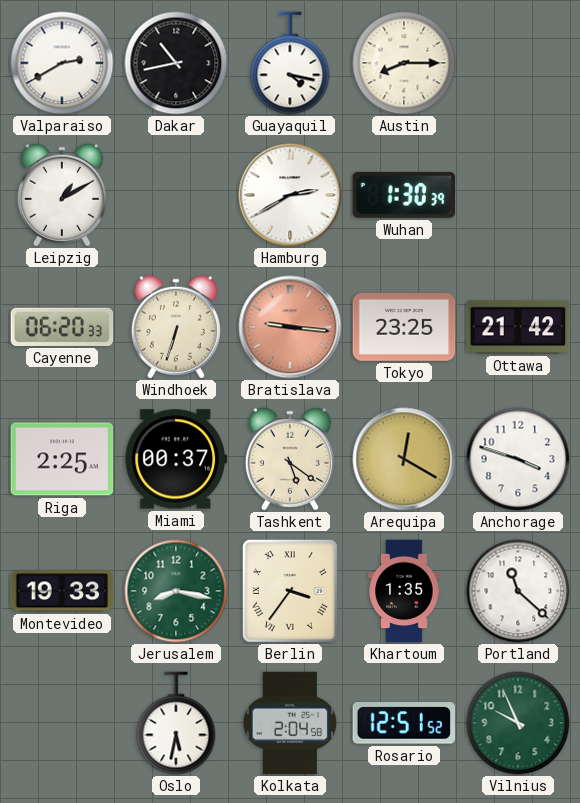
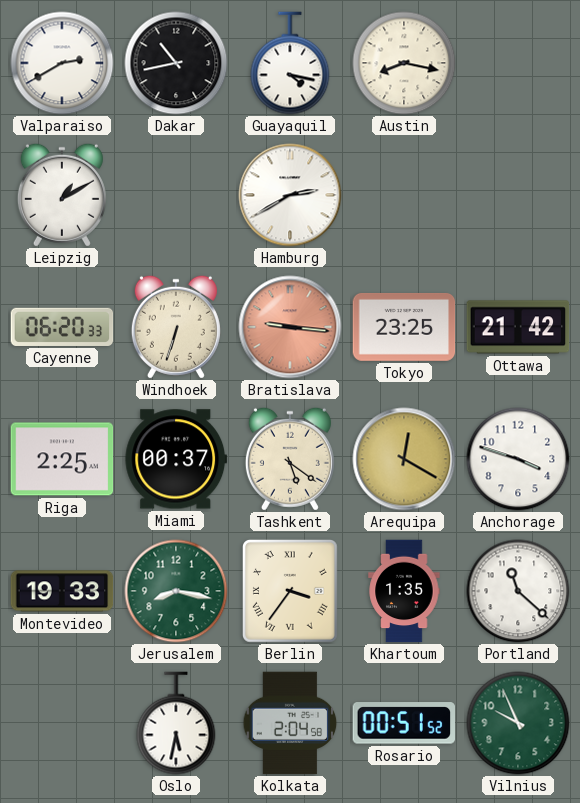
Austin: 8:15 -> 8:17
Wuhan: 1:30 -> none
Rosario: 12:51 -> 00:51
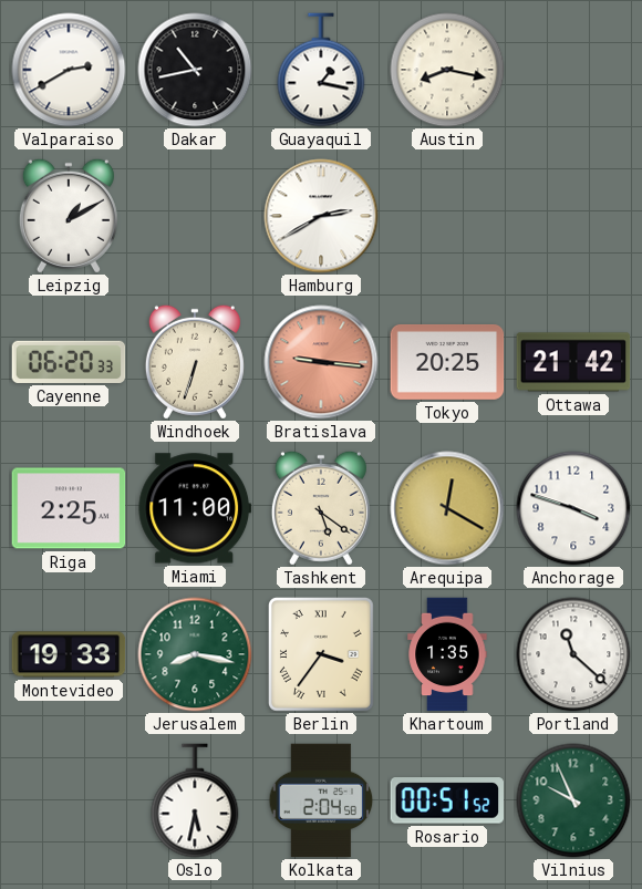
Guayaquil: 4:17 -> 1:17
Tokyo: 23:25 -> 20:25
Miami: 00:37 -> 11:00
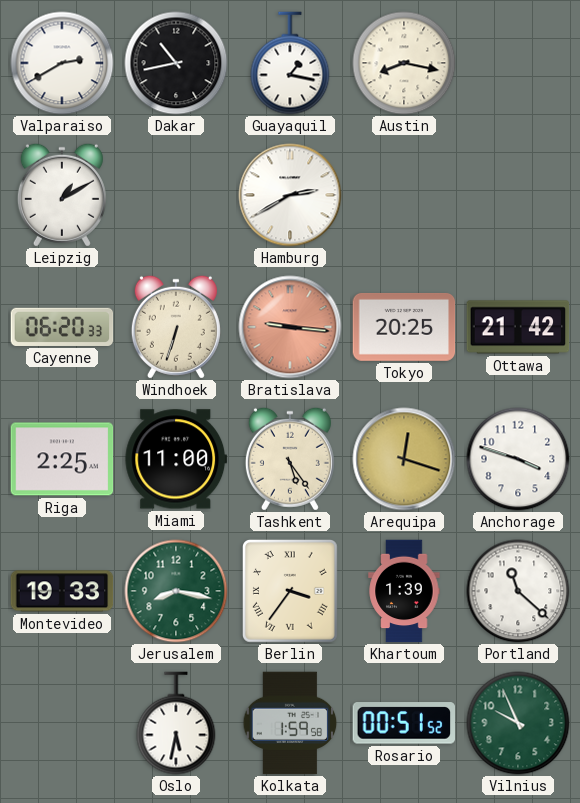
Tashkent: 5:21 -> 5:24
Arequipa: 12:20 -> 12:18
Khartoum: 1:35 -> 1:39
Kolkata: 2:04 -> 1:59
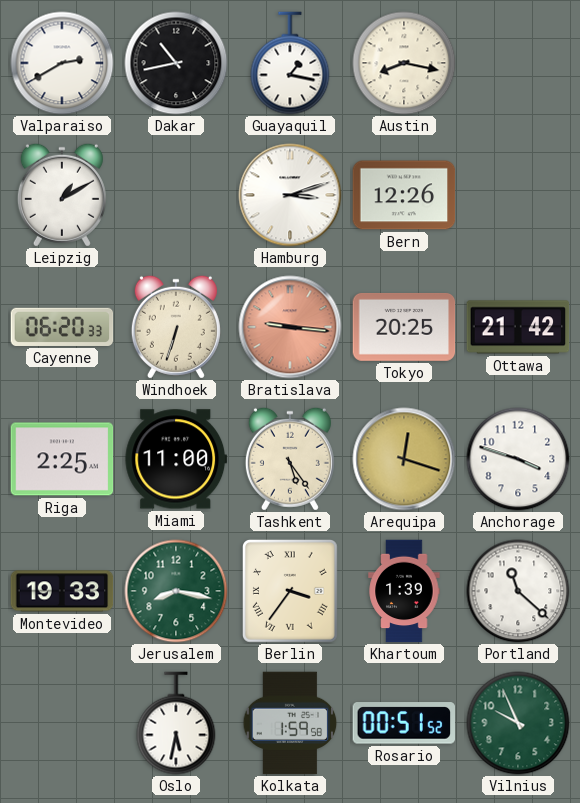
Hamburg: 2:40 -> 3:12
Bern: none -> 12:26
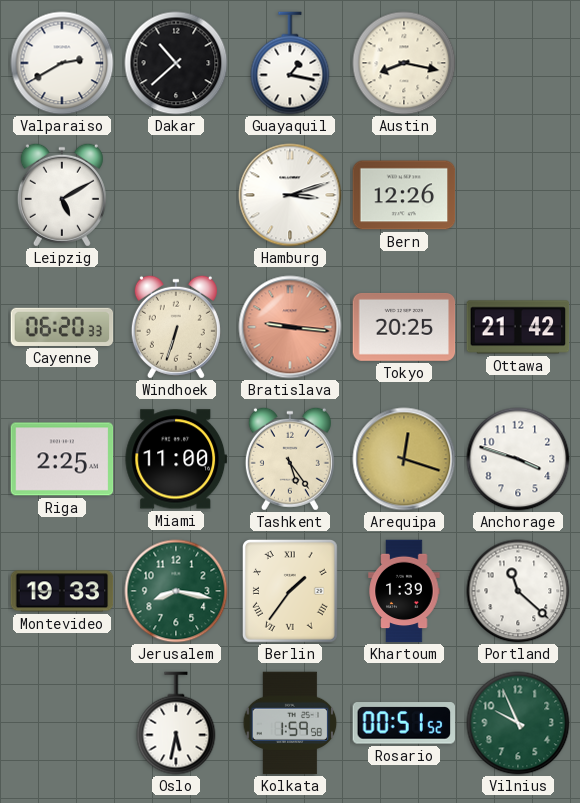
Dakar: 10:43 -> 10:38
Leipzig: 1:10 -> 5:10
Berlin: 3:36 -> 1:36
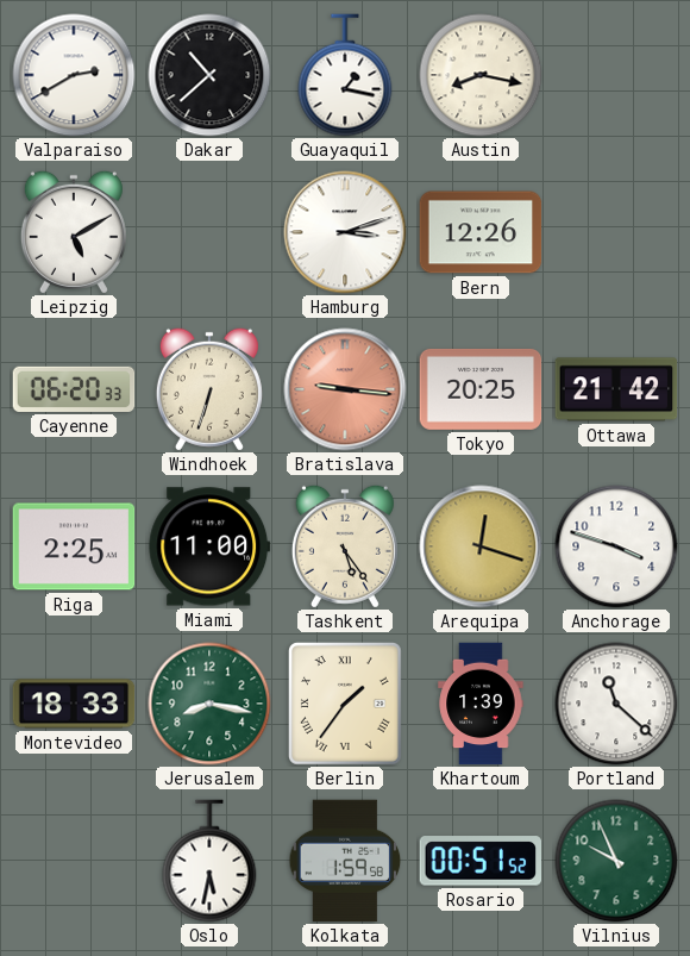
Montevideo: 19:33 -> 18:33
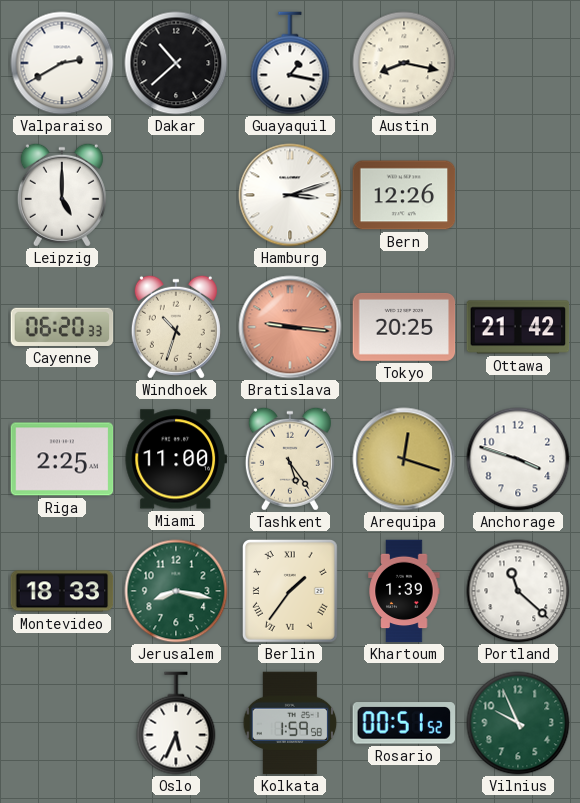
Leipzig: 5:10 -> 5:00
Windhoek: 6:33 -> 10:33
Oslo: 5:32 -> 5:34
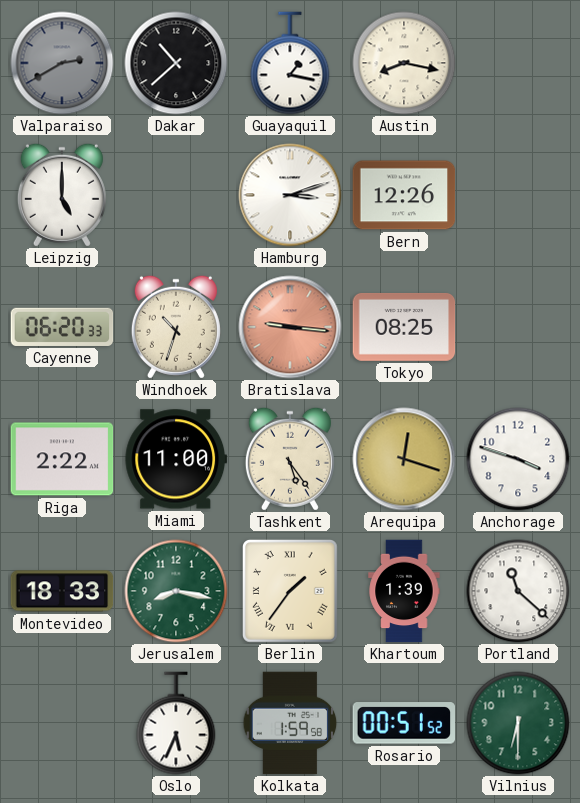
Valparaiso dial: white -> grey
Tokyo: 20:25 -> 08:25
Ottawa: 21:42 -> none
Riga: 2:25 -> 2:22
Vilnius: 9:56 -> 6:30
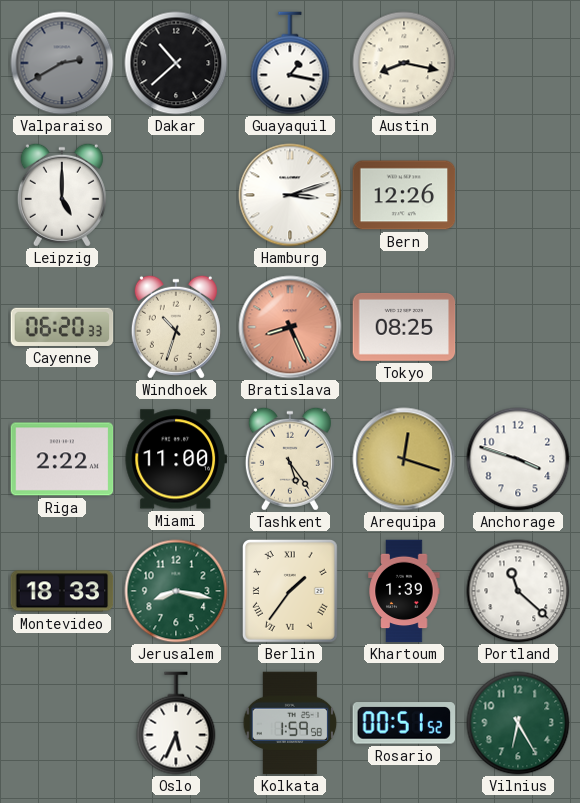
Bratislava: 9:16 -> 8:26
Vilnius: 6:30 -> 6:25
